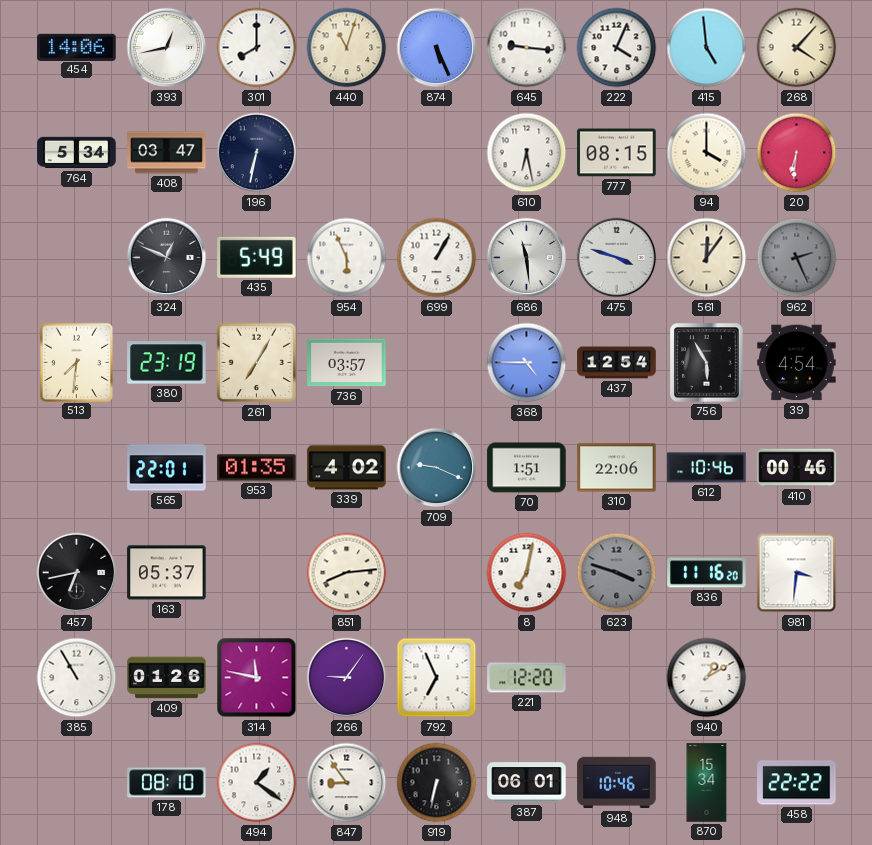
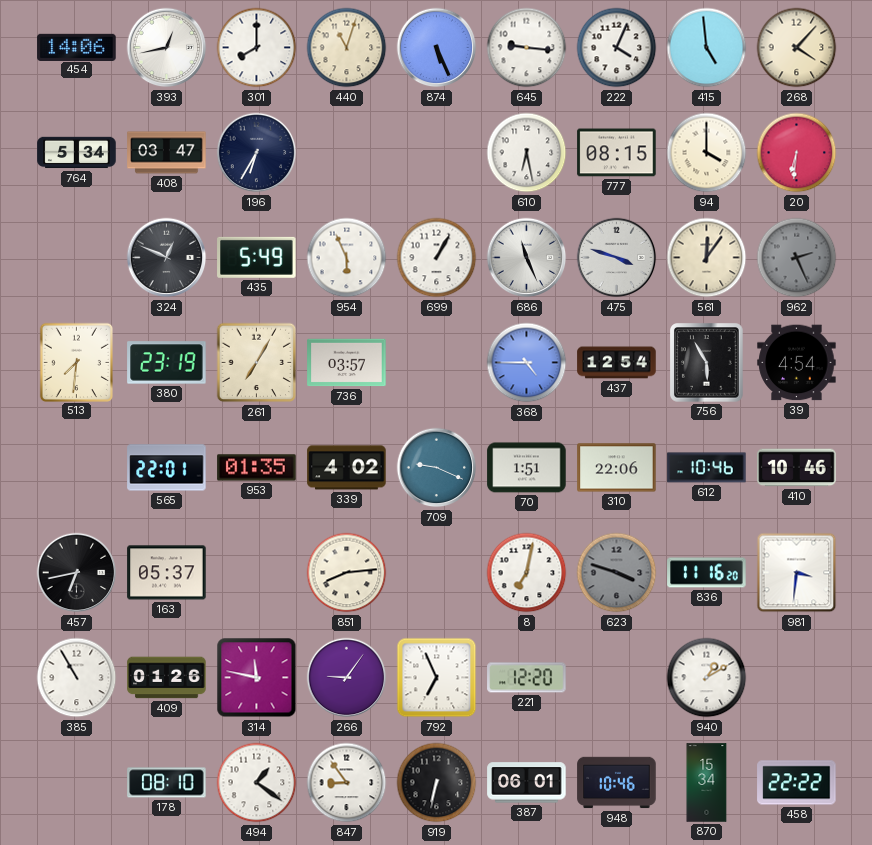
196: 6:32 -> 6:35
686: 11:29 -> 11:26
410: 00:46 -> 10:46
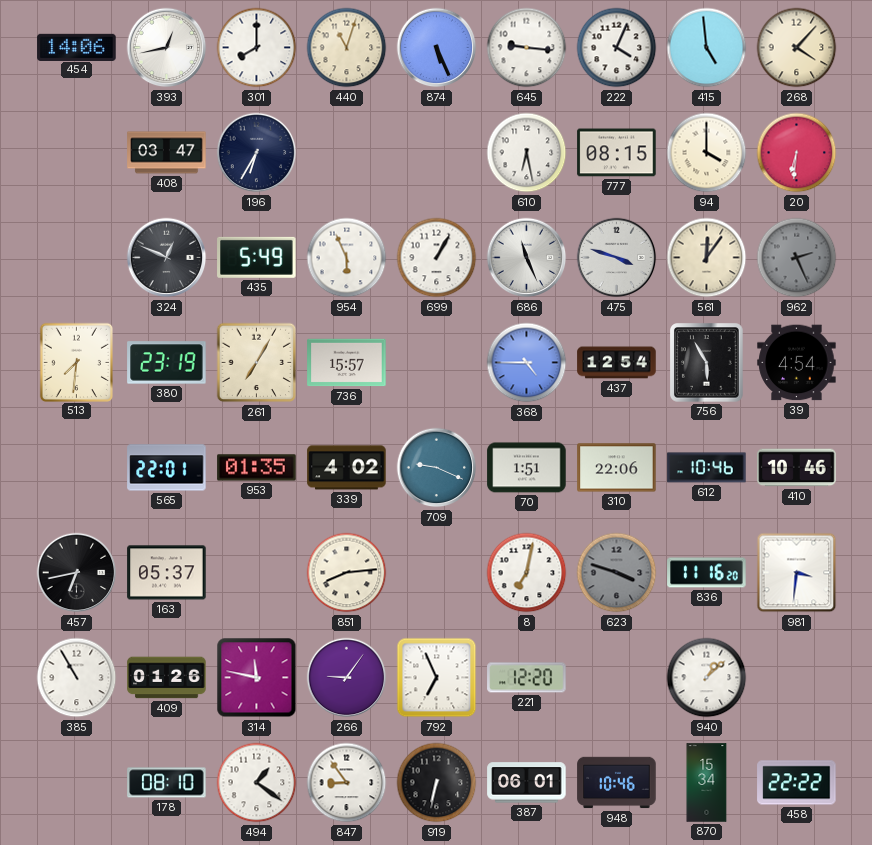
764: 5:34 -> none
736: 03:57 -> 15:57
940: 1:10 -> 1:08
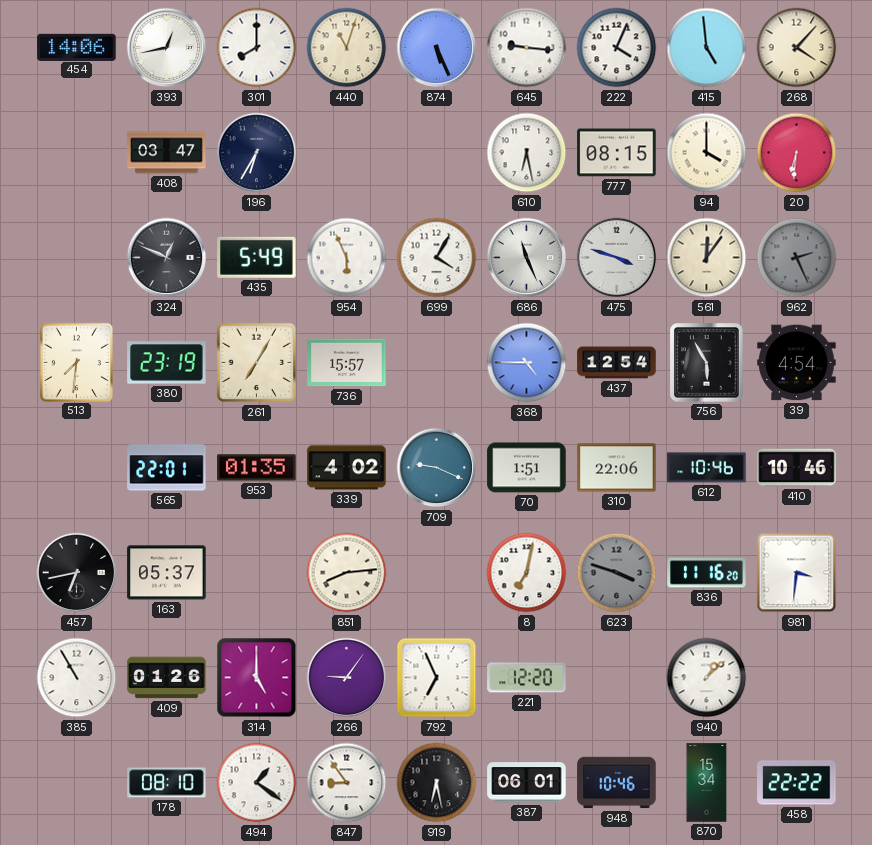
699: 1:05 -> 4:05
314: 11:47 -> 5:00
919: 6:32 -> 6:28
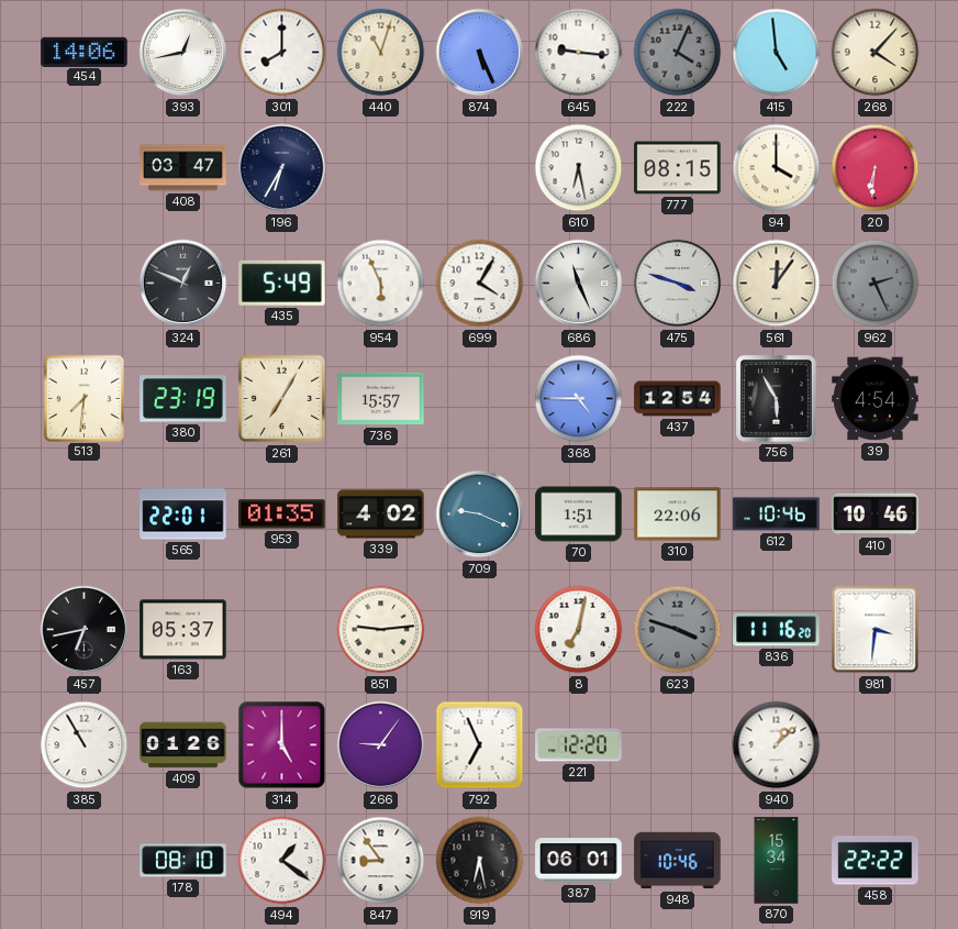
222 dial: white -> grey
851: 8:14 -> 9:14
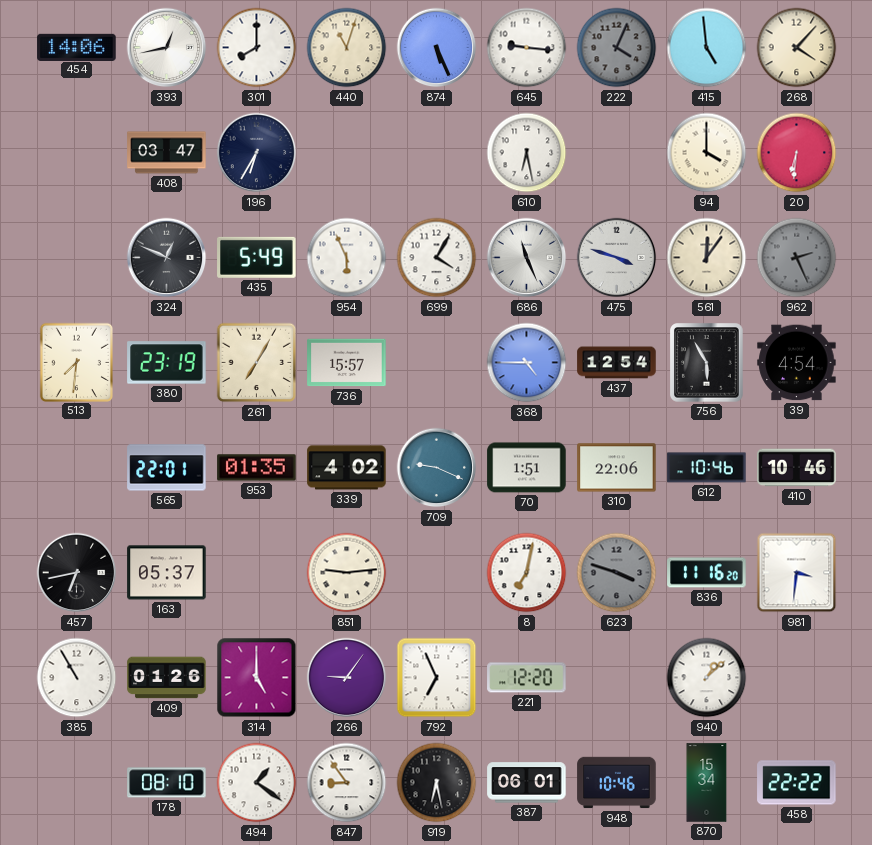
777: 08:15 -> none
